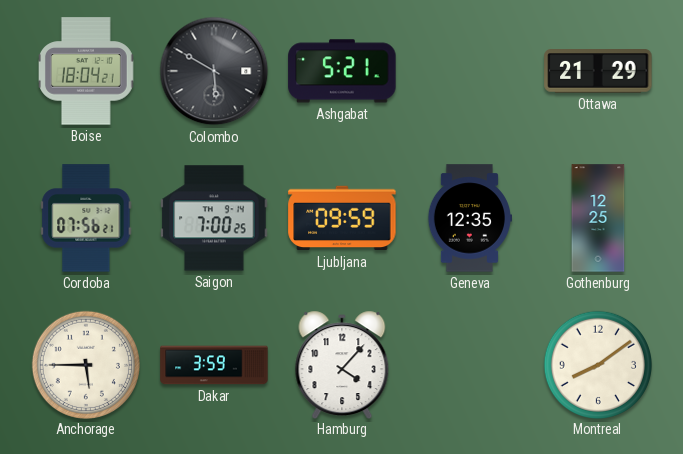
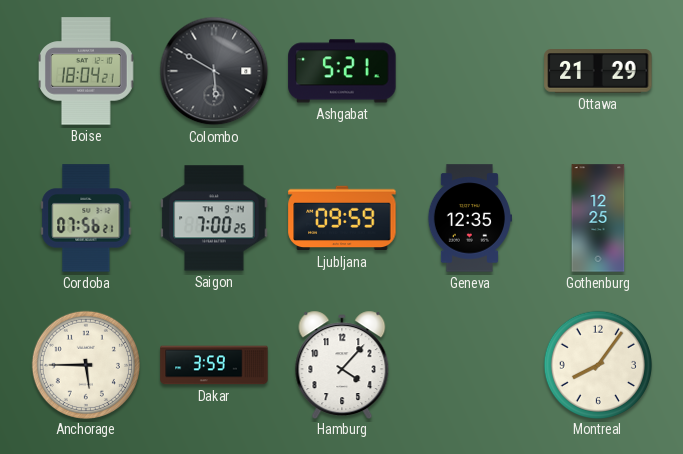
Montreal: 8:09 -> 8:06
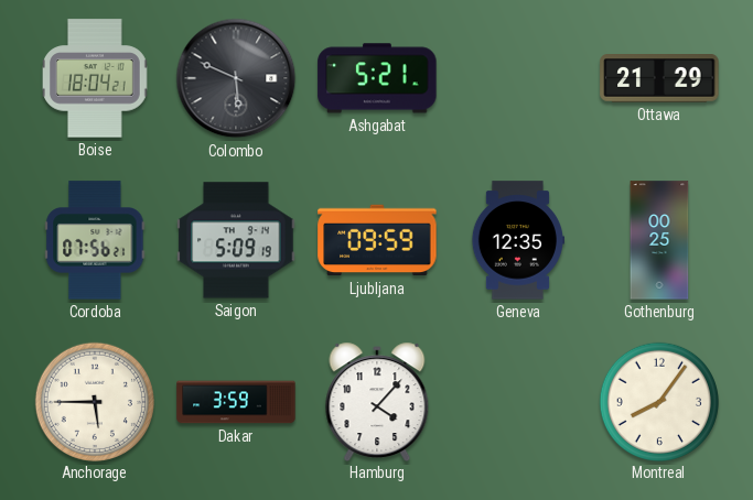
Colombo: 5:50 -> 5:49
Saigon: 7:00 -> 5:09
Gothenburg: 12:25 -> 00:25
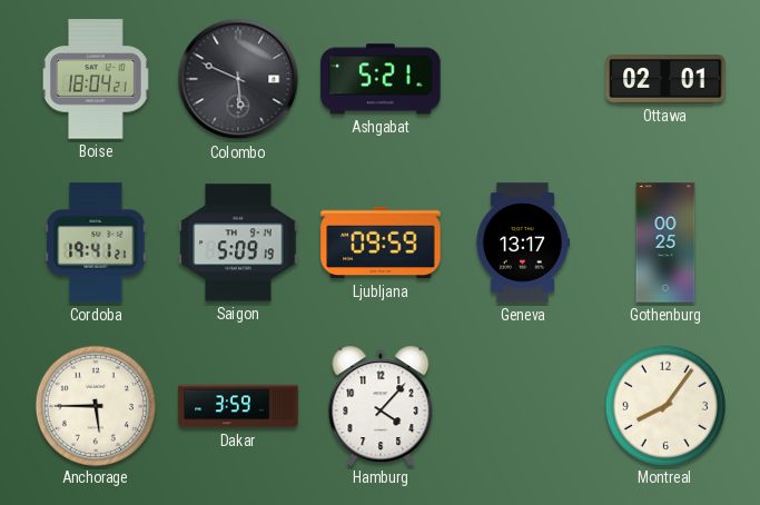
Ottawa: 21:29 -> 02:01
Cordoba: 07:56 -> 19:41
Geneva: 12:35 -> 13:17
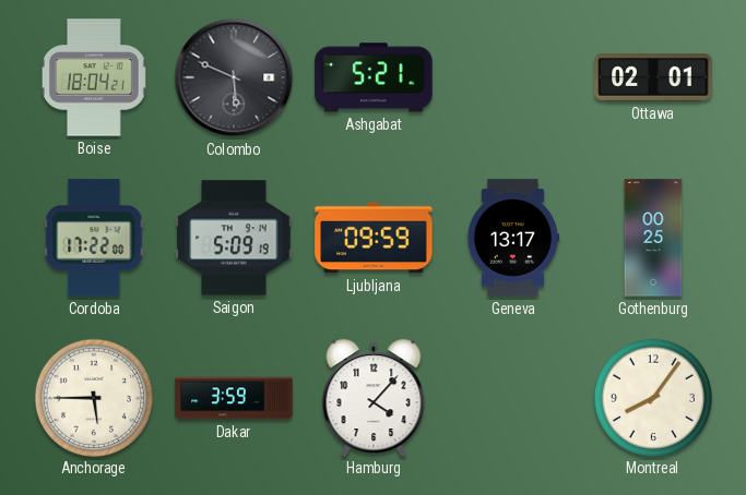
Cordoba: 19:41 -> 17:22
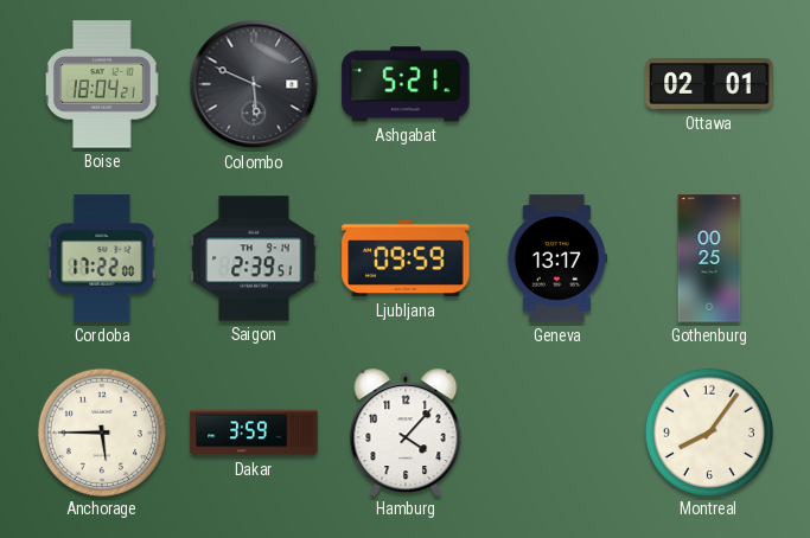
Saigon: 5:09 -> 2:39
